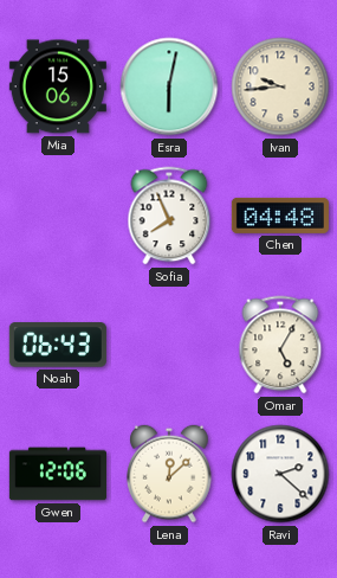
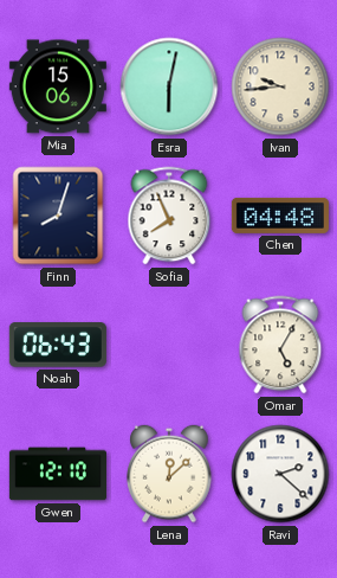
Finn: none -> 8:03
Gwen: 12:06 -> 12:10
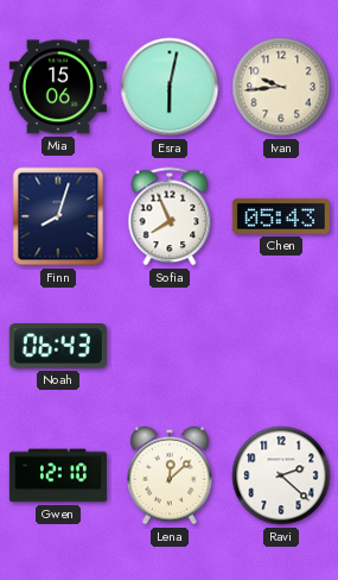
Chen: 04:48 -> 05:43
Omar: 5:05 -> none
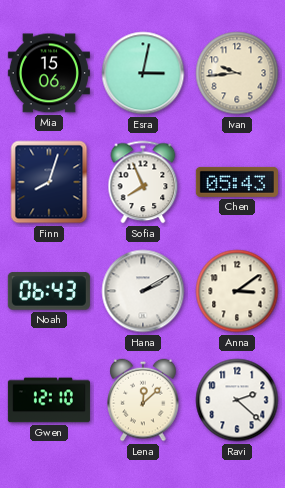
Esra: 6:02 -> 3:02
Hana: none -> 2:10
Anna: none -> 3:09
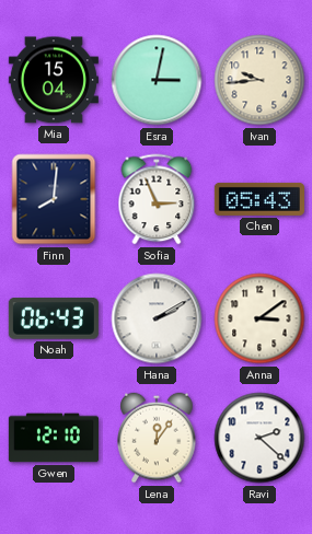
Mia: 15:06 -> 15:04
Finn: 8:03 -> 8:01
Sofia: 7:56 -> 2:56
Lena: 12:08 -> 12:06
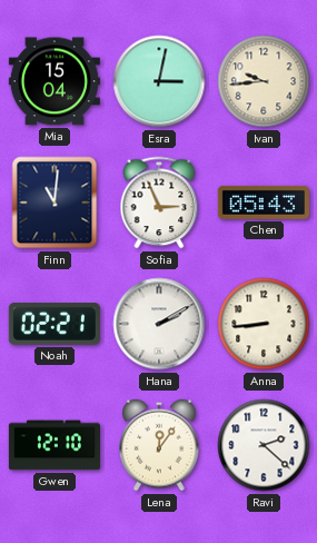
Finn: 8:01 -> 11:01
Noah: 06:43 -> 02:21
Anna: 3:09 -> 8:44
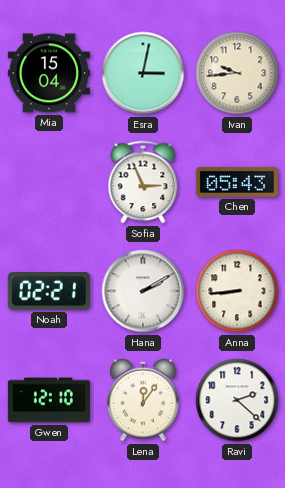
Finn: 11:01 -> none
